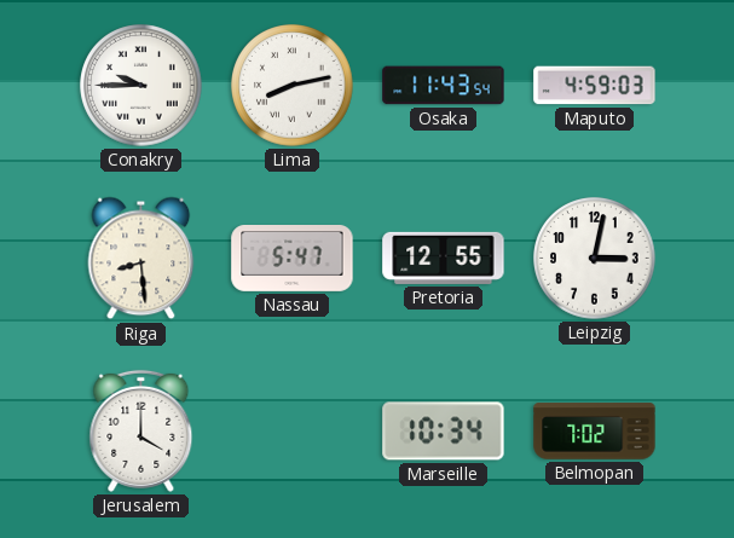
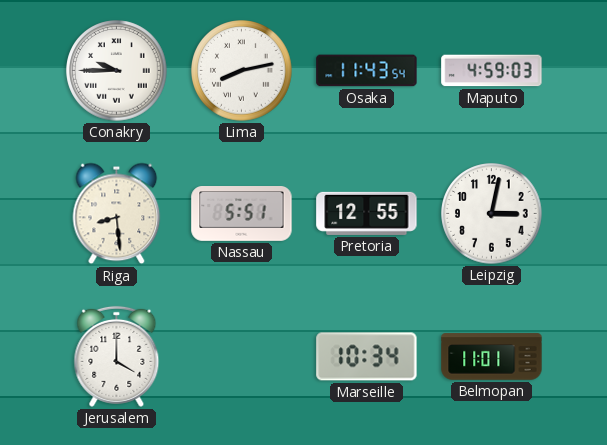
Nassau: 5:47 -> 5:51
Belmopan: 7:02 -> 11:01
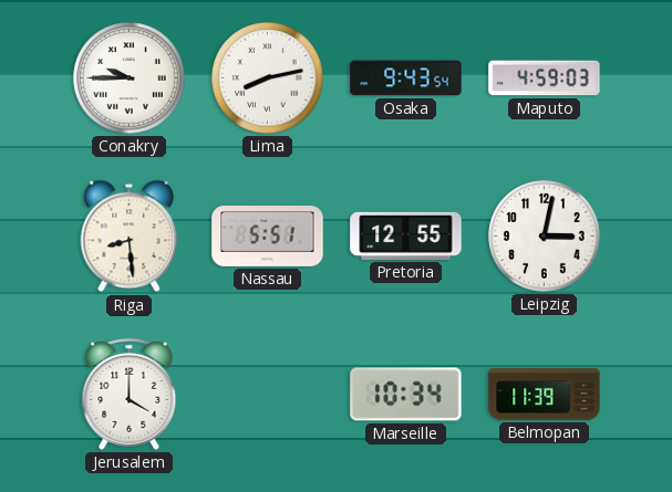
Osaka: 11:43 -> 9:43
Belmopan: 11:01 -> 11:39
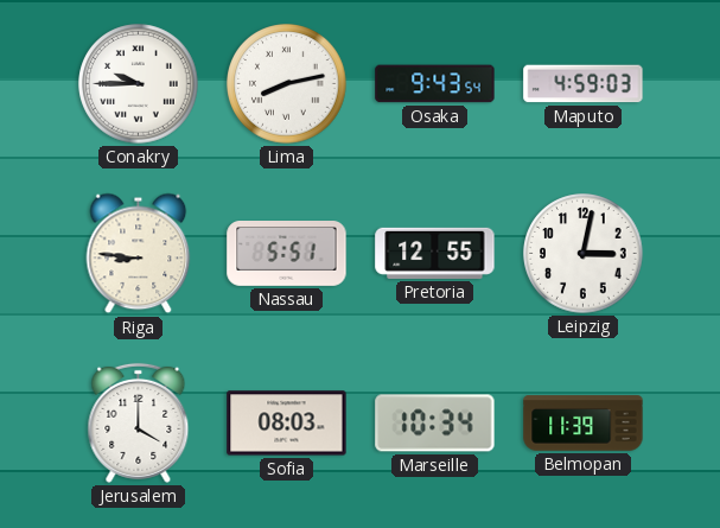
Riga: 8:29 -> 8:46
Sofia: none -> 08:03
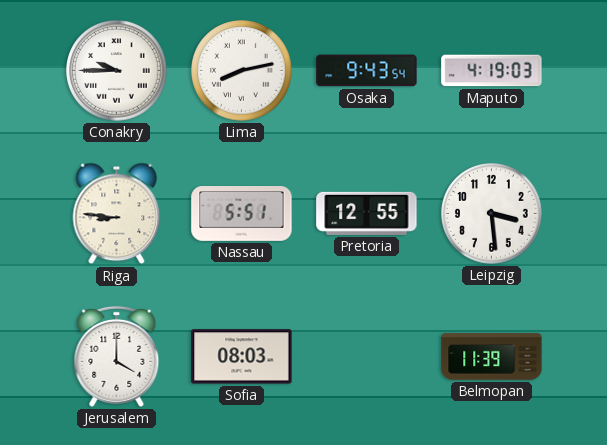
Maputo: 4:59 -> 4:19
Leipzig: 3:02 -> 3:29
Marseille: 10:34 -> none
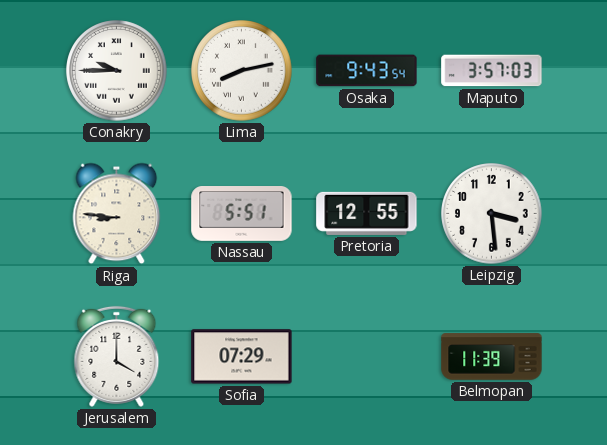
Maputo: 4:19 -> 3:57
Sofia: 08:03 -> 07:29
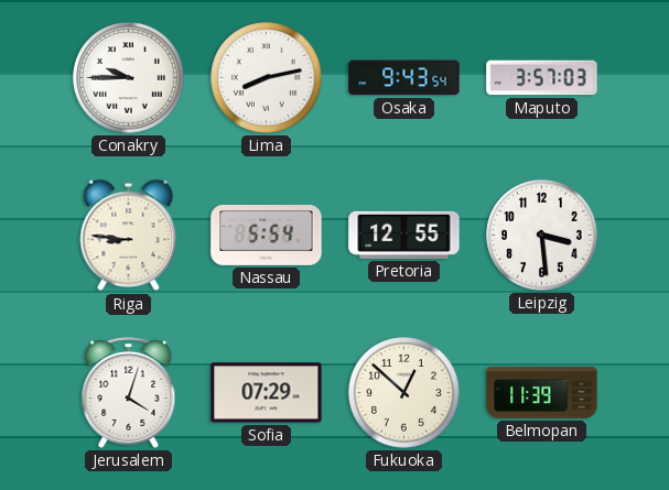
Nassau: 5:51 -> 5:54
Jerusalem: 4:00 -> 4:03
Fukuoka: none -> 12:52
